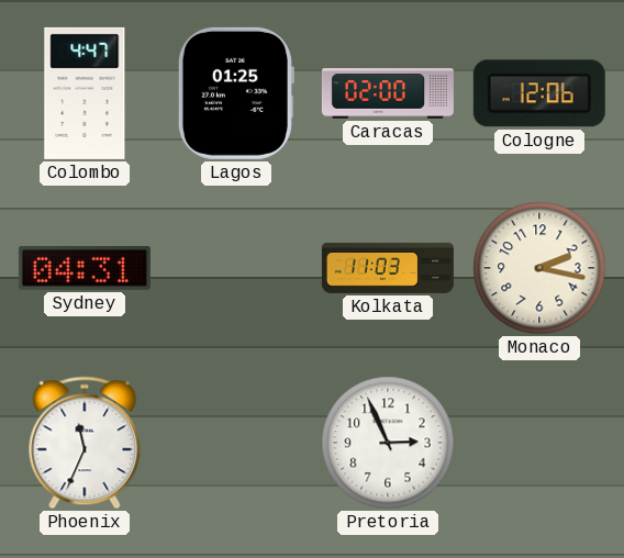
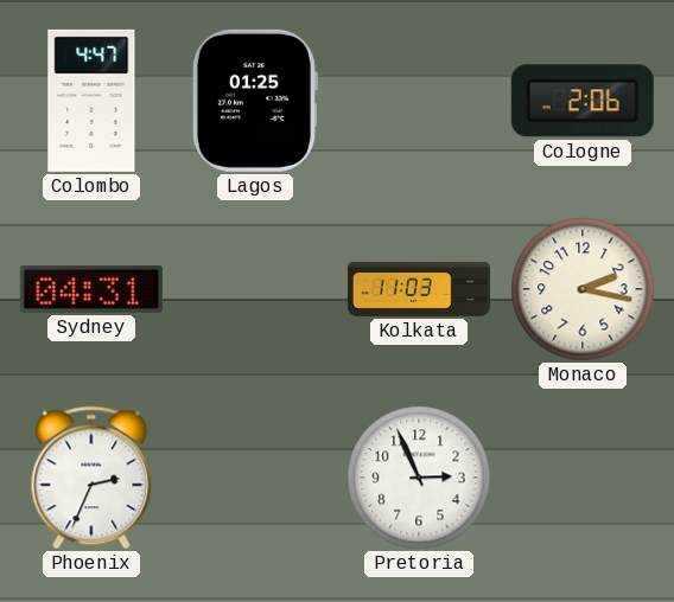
Caracas: 02:00 -> none
Cologne: 12:06 -> 2:06
Phoenix: 11:34 -> 2:34
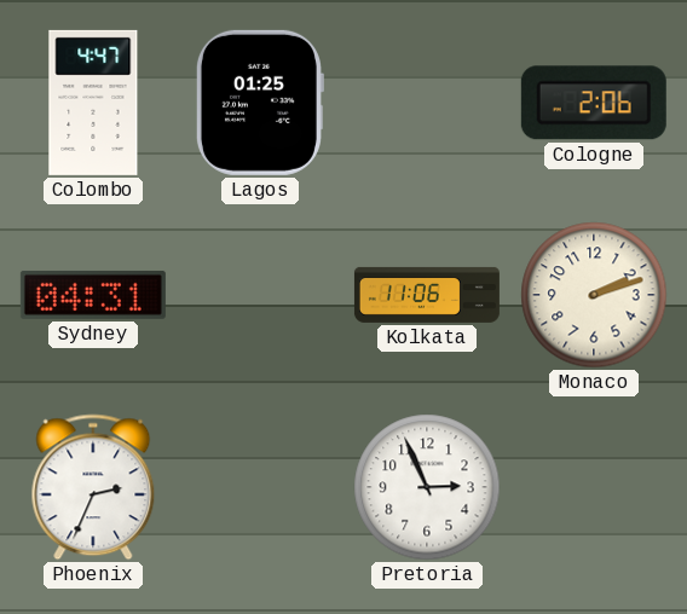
Kolkata: 11:03 -> 11:06
Monaco: 2:17 -> 2:12
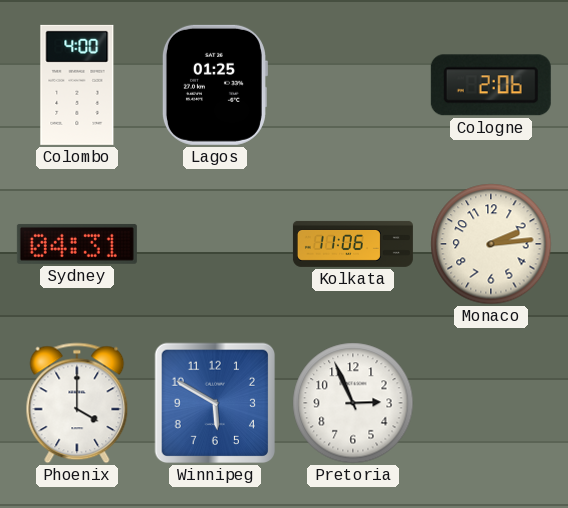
Colombo: 4:47 -> 4:00
Monaco: 2:12 -> 2:14
Phoenix: 2:34 -> 4:00
Winnipeg: none -> 5:50
